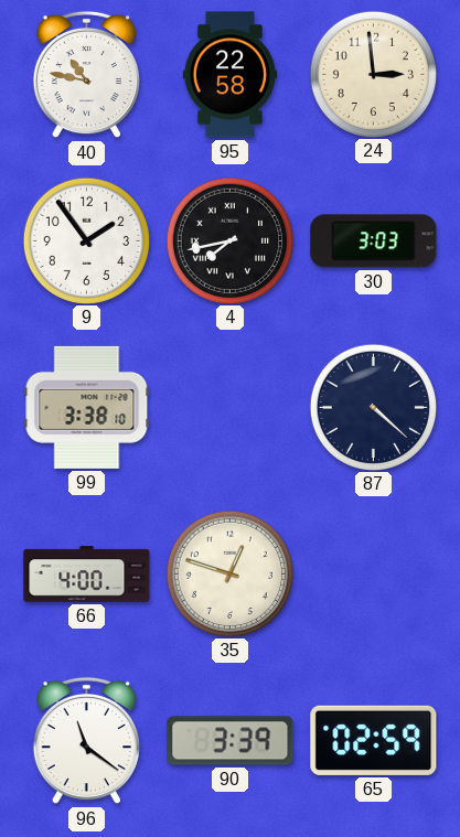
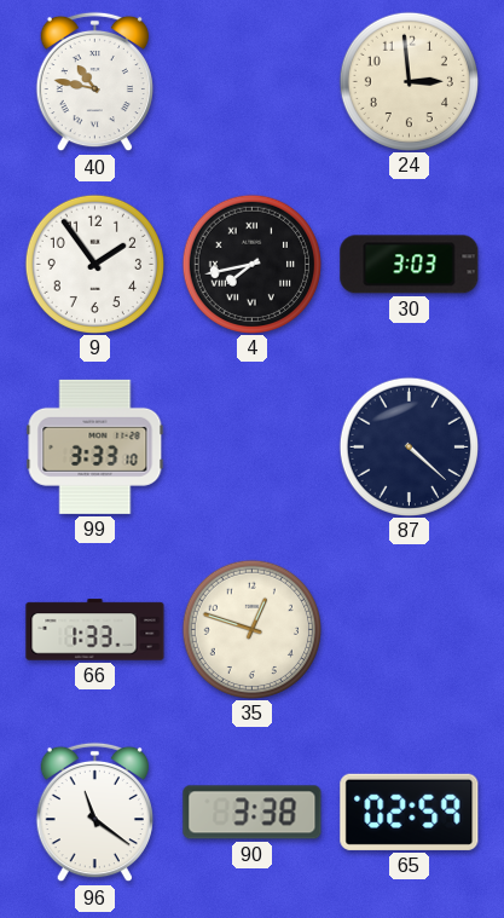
95: 22:58 -> none
99: 3:38 -> 3:33
66: 4:00 -> 1:33
90: 3:39 -> 3:38
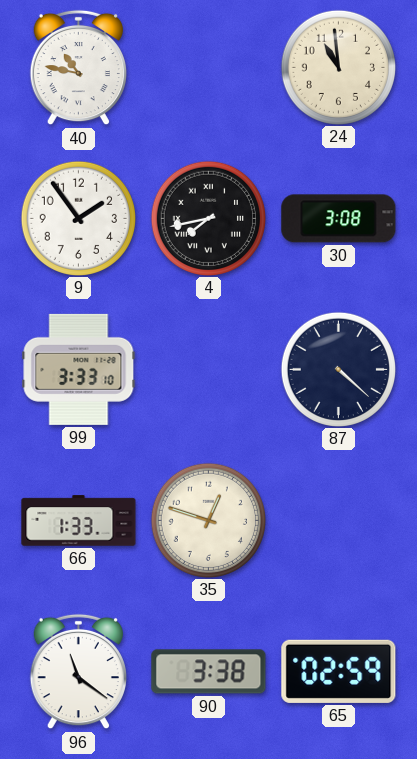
24: 2:59 -> 10:59
30: 3:03 -> 3:08
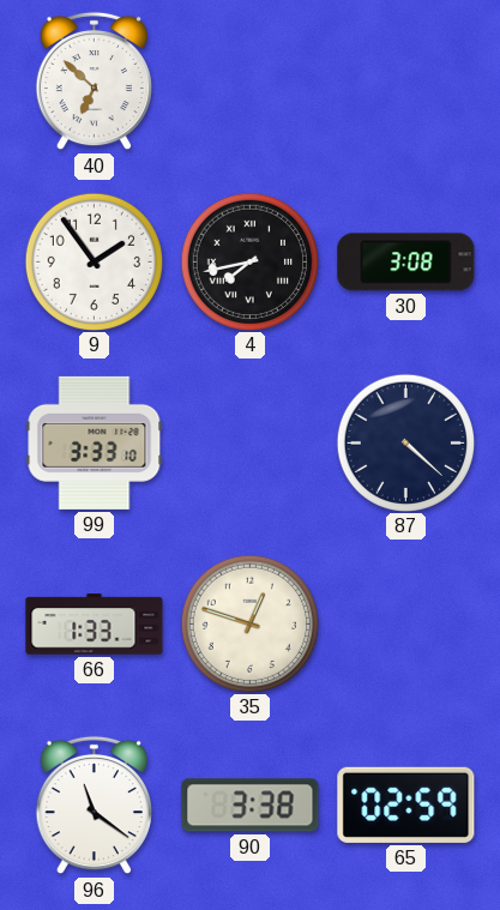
40: 10:47 -> 6:52
24: 10:59 -> none
